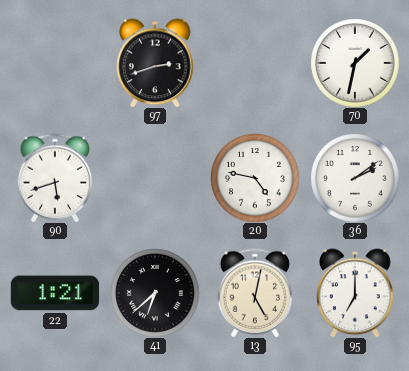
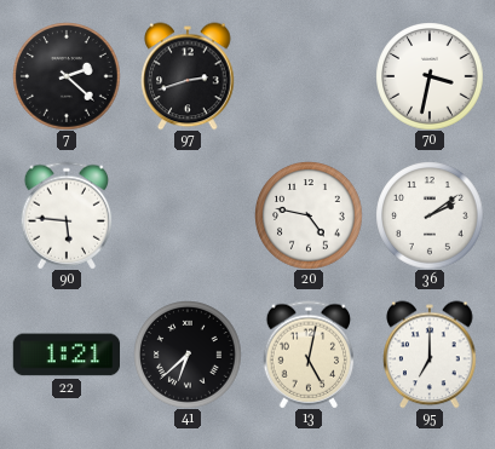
7: none -> 2:22
70: 1:32 -> 3:32
90: 5:42 -> 5:46
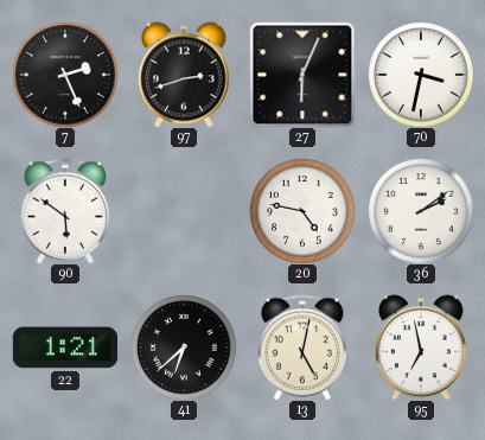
7: 2:22 -> 2:26
27: none -> 6:04
90: 5:46 -> 5:51
95: 7:00 -> 6:58
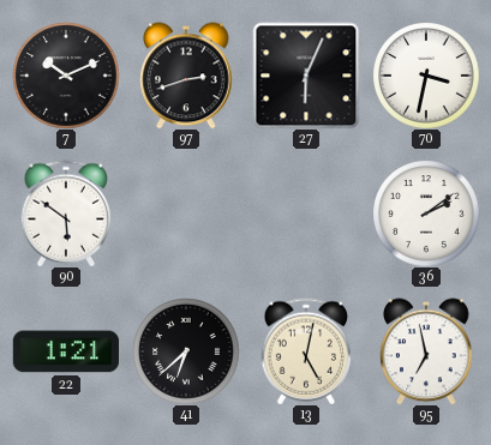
7: 2:26 -> 10:11
20: 4:47 -> none
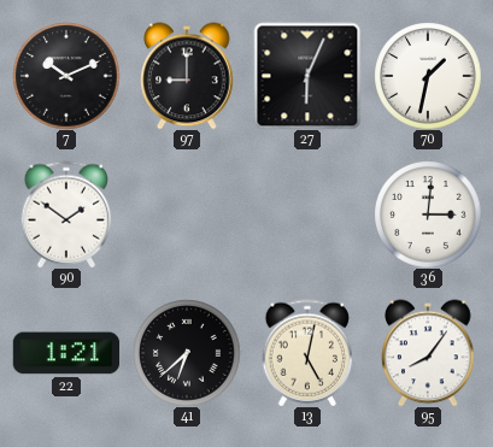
97: 2:42 -> 9:00
70: 3:32 -> 1:32
90: 5:51 -> 1:51
36: 2:09 -> 3:01
95: 6:58 -> 8:06
